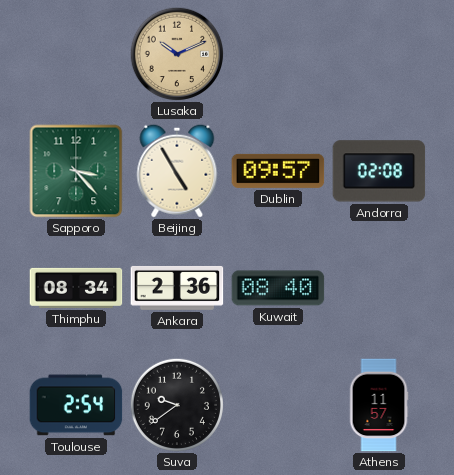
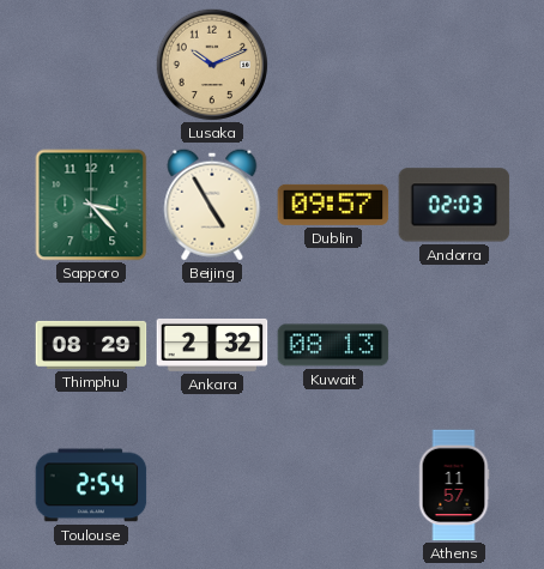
Andorra: 02:08 -> 02:03
Thimphu: 08:34 -> 08:29
Ankara: 2:36 -> 2:32
Kuwait: 08:40 -> 08:13
Suva: 9:39 -> none
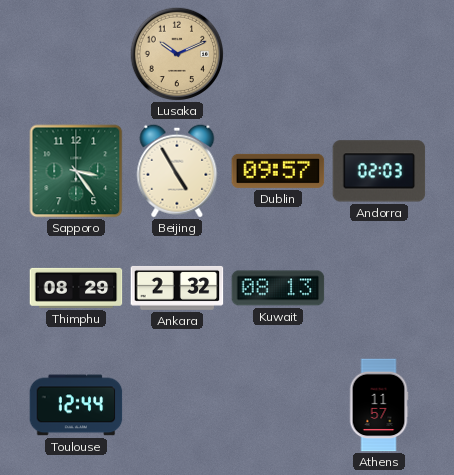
Sapporo: 3:23 -> 3:24
Toulouse: 2:54 -> 12:44
